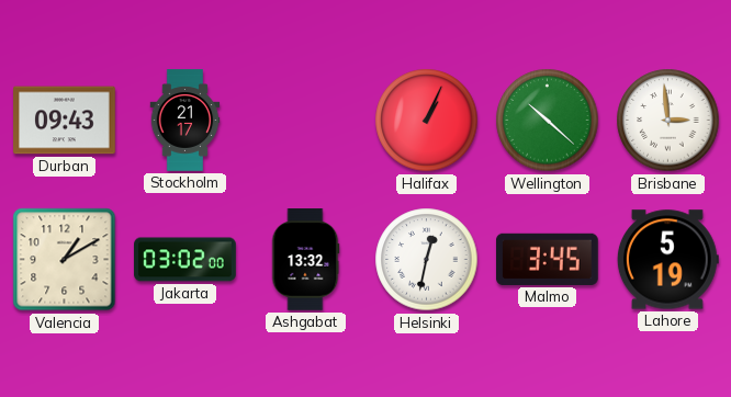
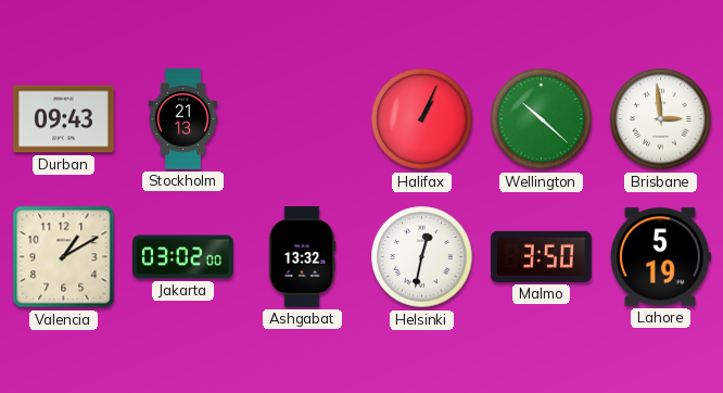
Stockholm: 21:17 -> 21:13
Malmo: 3:45 -> 3:50
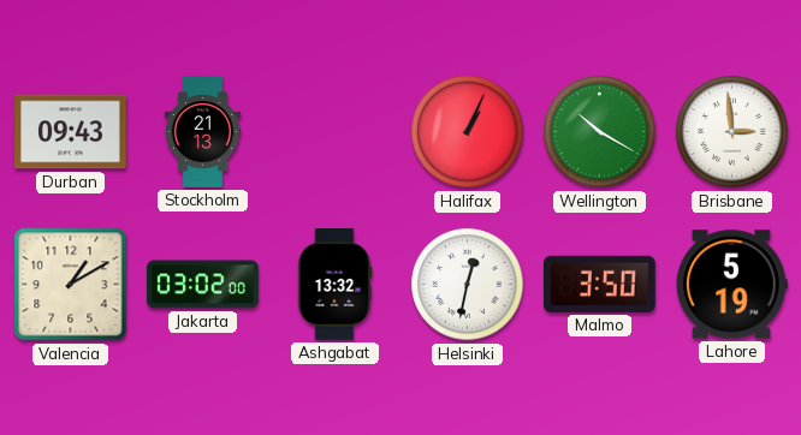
Wellington: 10:22 -> 10:20
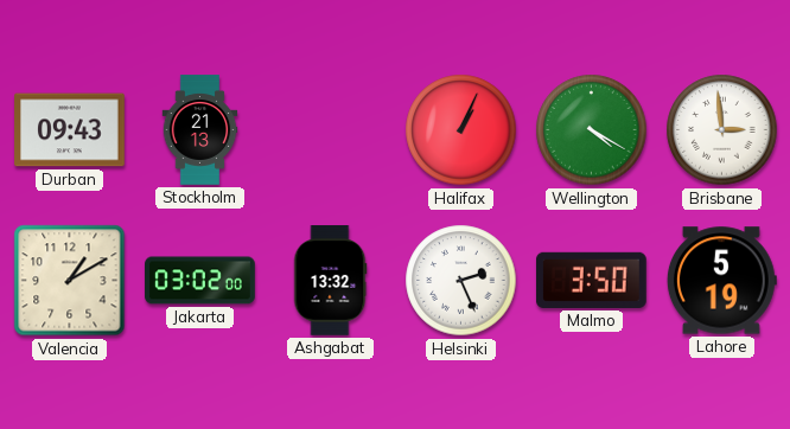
Wellington: 10:20 -> 4:20
Helsinki: 12:32 -> 2:26
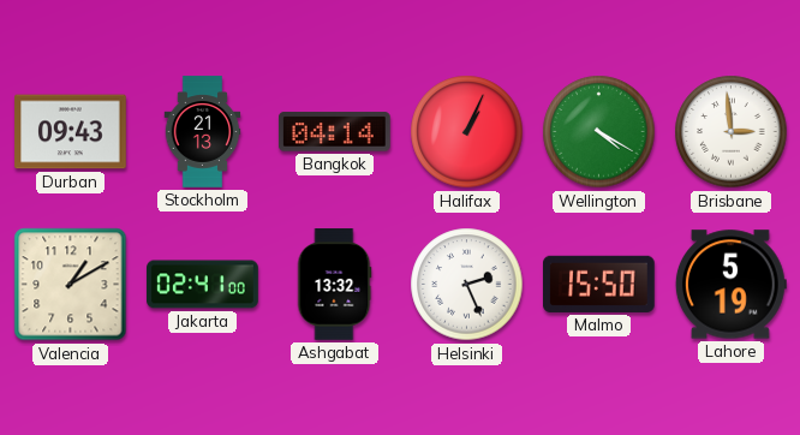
Bangkok: none -> 04:14
Jakarta: 03:02 -> 02:41
Malmo: 3:50 -> 15:50
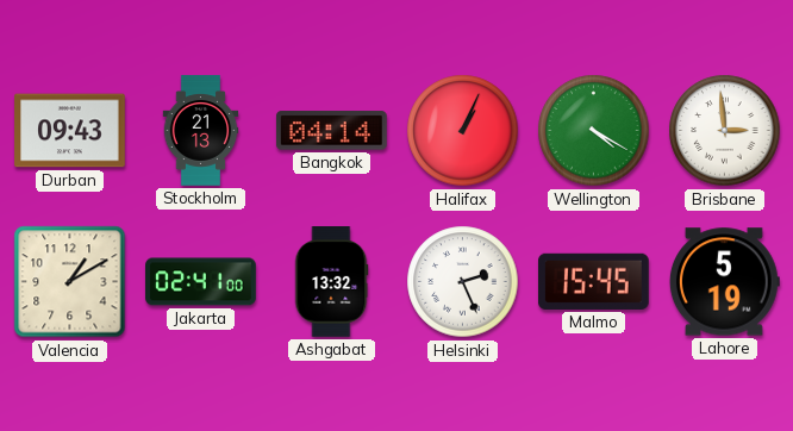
Malmo: 15:50 -> 15:45
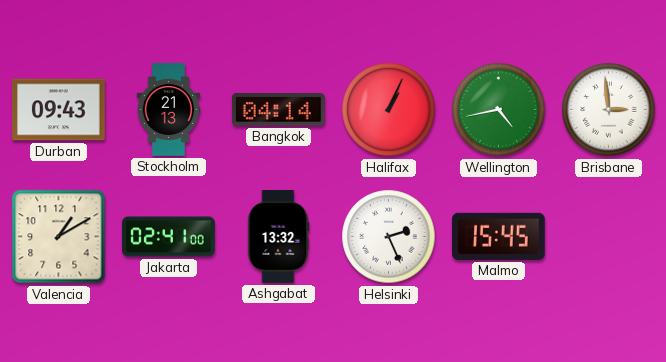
Wellington: 4:20 -> 4:43
Lahore: 5:19 -> none
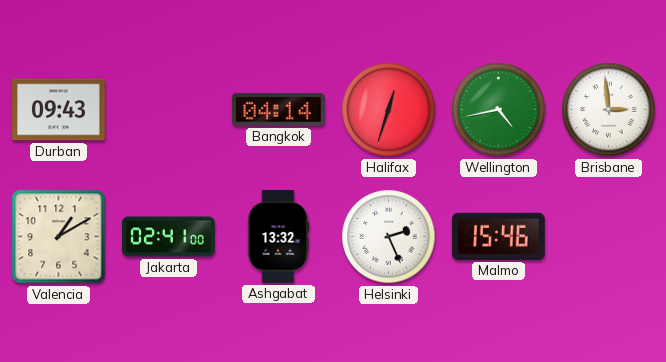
Stockholm: 21:13 -> none
Halifax: 1:04 -> 12:33
Malmo: 15:45 -> 15:46
